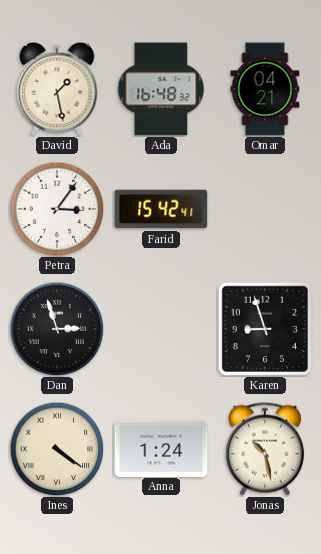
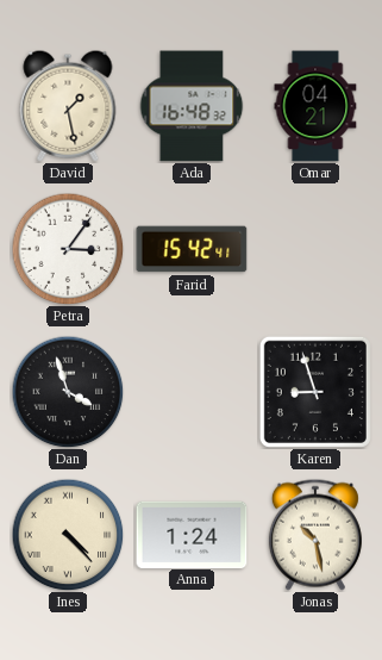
Dan: 2:57 -> 3:57
Ines: 4:21 -> 4:23
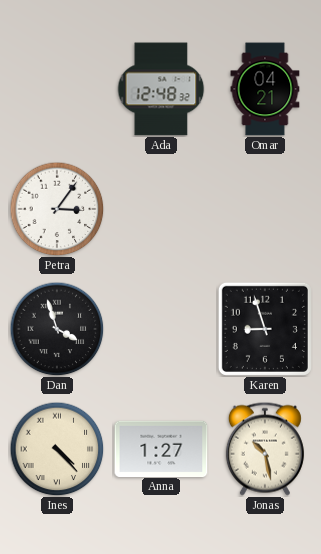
David: 1:28 -> none
Ada: 16:48 -> 12:48
Farid: 15:42 -> none
Anna: 1:24 -> 1:27
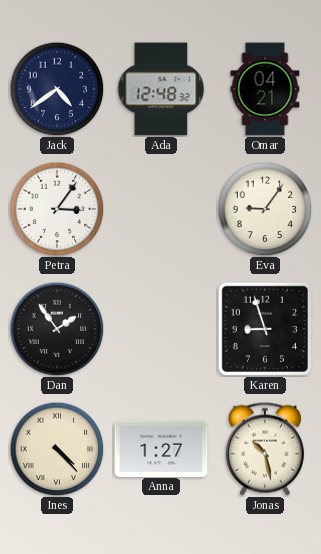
Jack: none -> 4:39
Eva: none -> 9:06
Dan: 3:57 -> 1:54
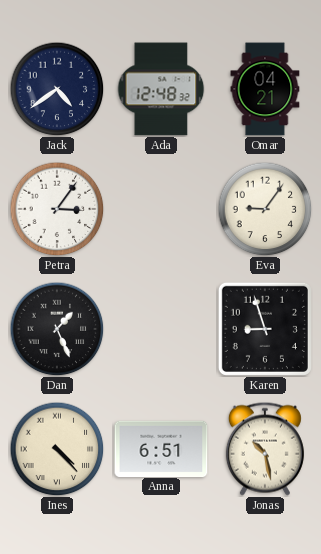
Dan: 1:54 -> 1:26
Anna: 1:27 -> 6:51
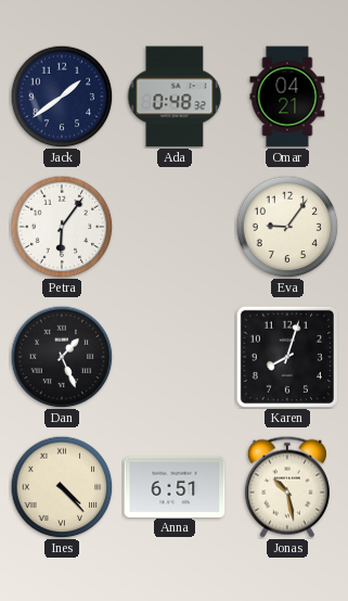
Jack: 4:39 -> 1:39
Ada: 12:48 -> 0:48
Petra: 3:06 -> 6:06
Karen: 8:57 -> 8:03
